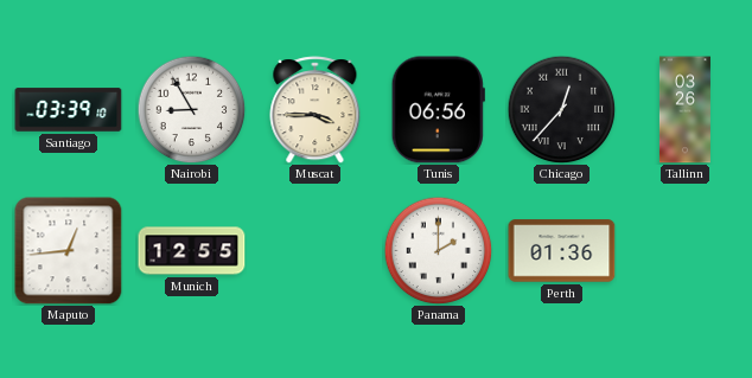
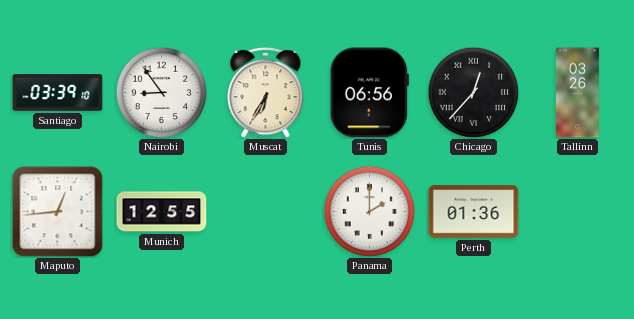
Nairobi: 8:55 -> 8:54
Muscat: 3:45 -> 6:35
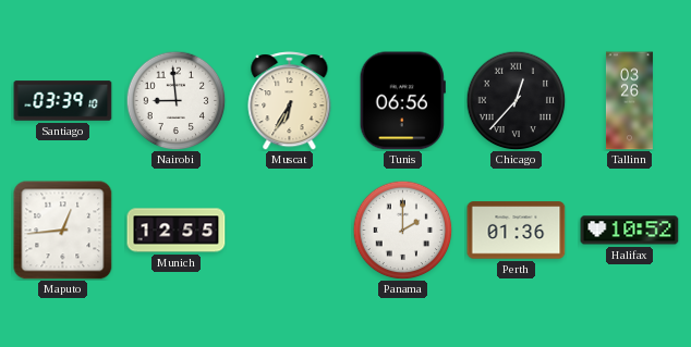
Nairobi: 8:54 -> 8:59
Halifax: none -> 10:52
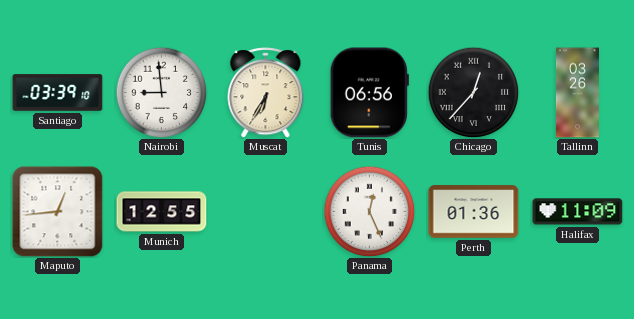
Panama: 2:00 -> 12:26
Halifax: 10:52 -> 11:09
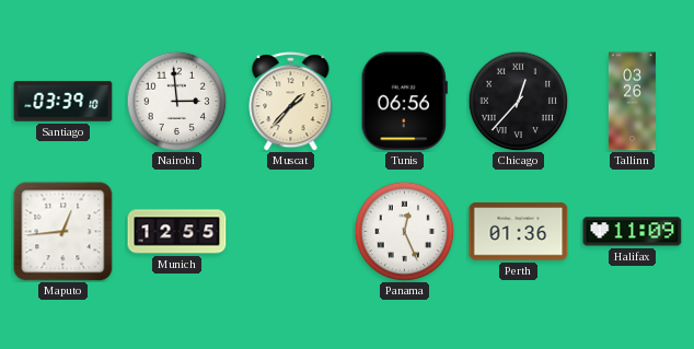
Nairobi: 8:59 -> 2:59
Muscat: 6:35 -> 1:37
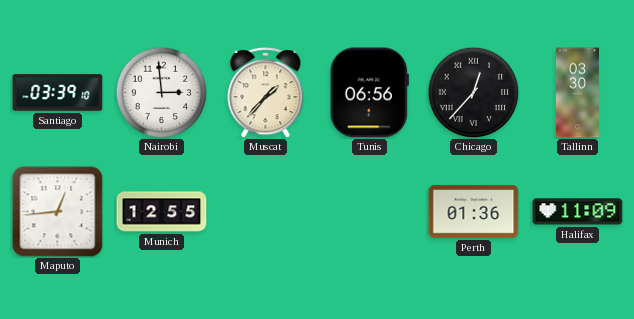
Tallinn: 03:26 -> 03:30
Panama: 12:26 -> none
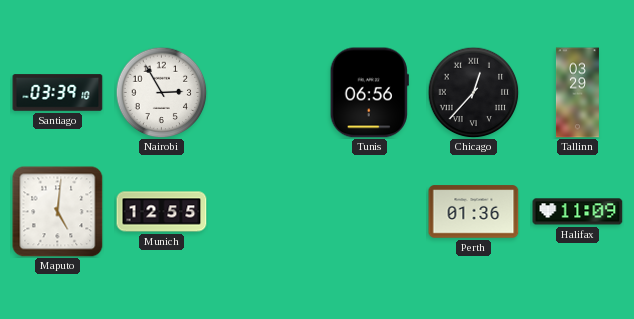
Nairobi: 2:59 -> 2:55
Muscat: 1:37 -> none
Tallinn: 03:30 -> 03:29
Maputo: 12:44 -> 5:01
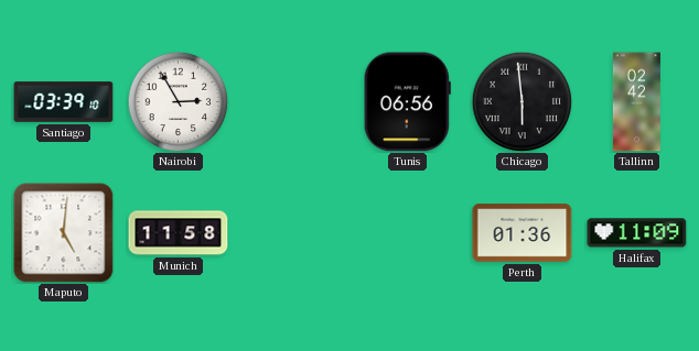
Chicago: 12:37 -> 5:59
Tallinn: 03:29 -> 02:42
Munich: 12:55 -> 11:58
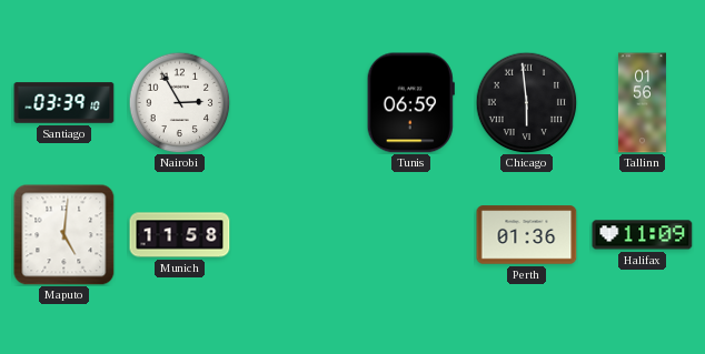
Tunis: 06:56 -> 06:59
Tallinn: 02:42 -> 01:56
